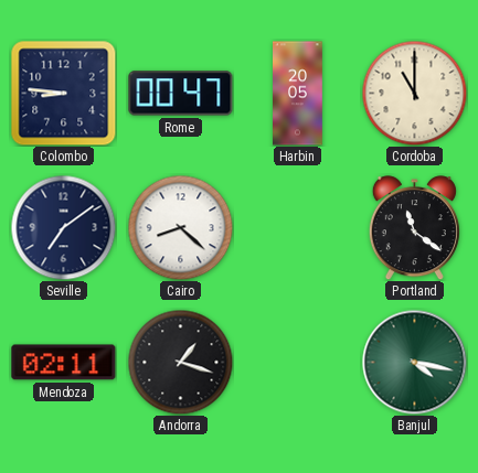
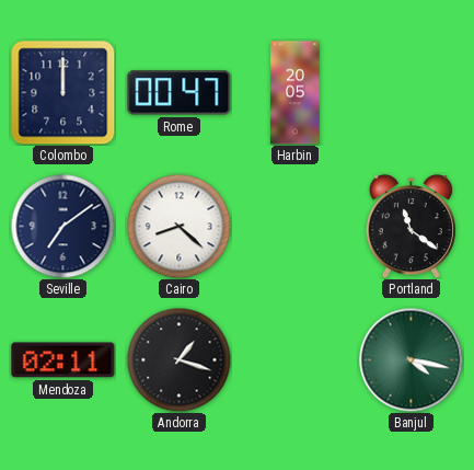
Colombo: 8:46 -> 12:00
Cordoba: 11:00 -> none
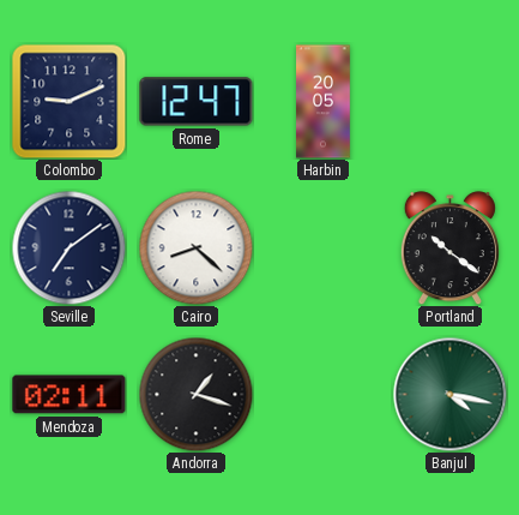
Colombo: 12:00 -> 9:11
Rome: 00:47 -> 12:47
Portland: 11:21 -> 10:21
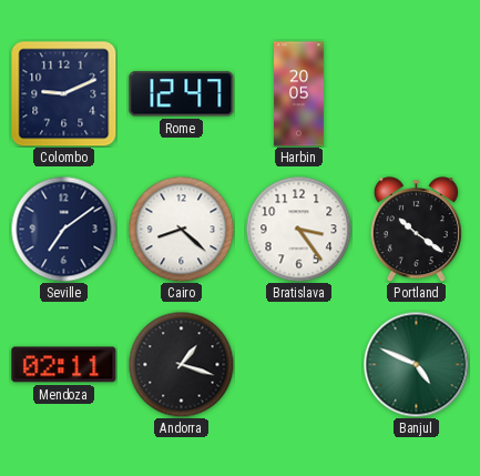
Bratislava: none -> 3:24
Banjul: 4:17 -> 4:49
